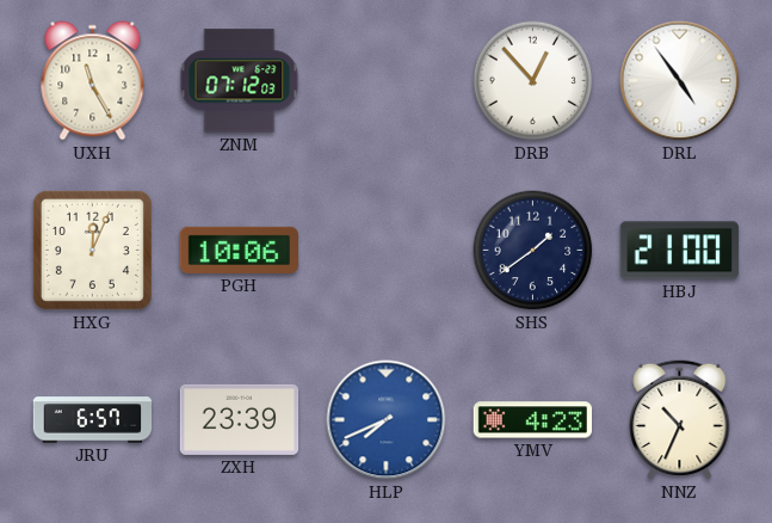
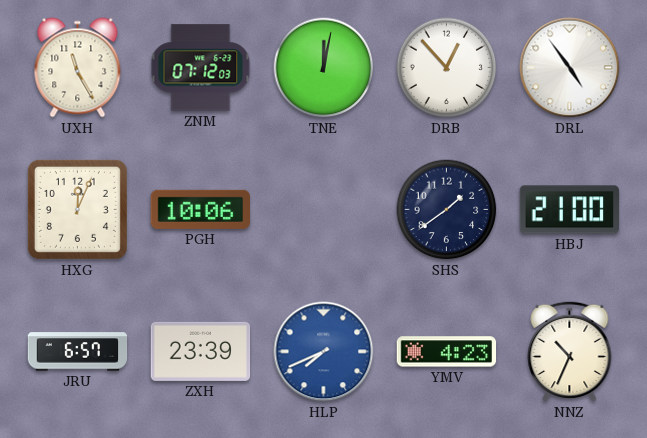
TNE: none -> 12:02
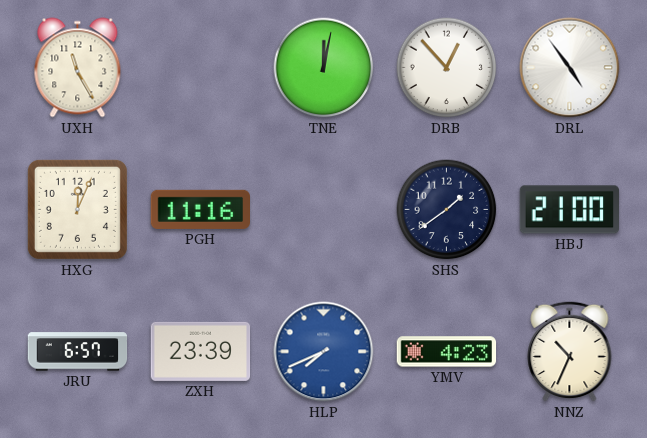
ZNM: 07:12 -> none
PGH: 10:06 -> 11:16
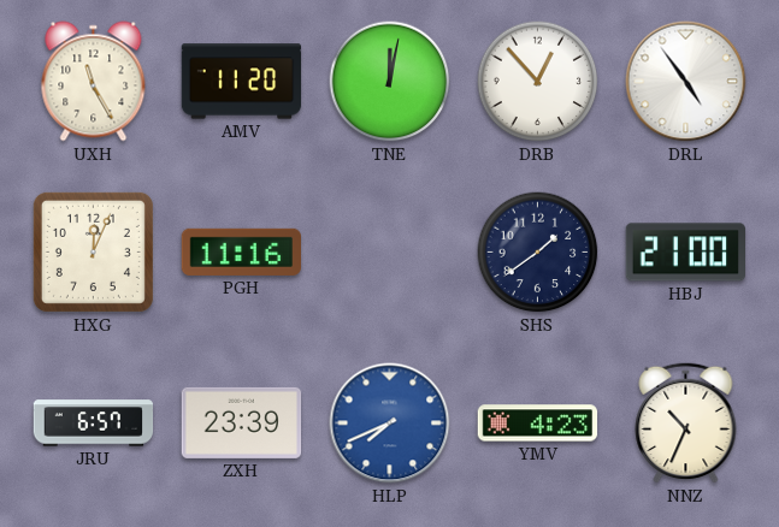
AMV: none -> 11:20
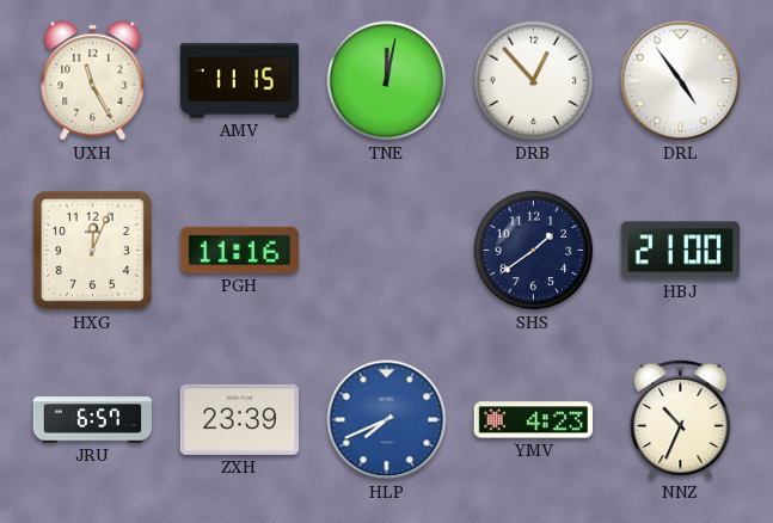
AMV: 11:20 -> 11:15
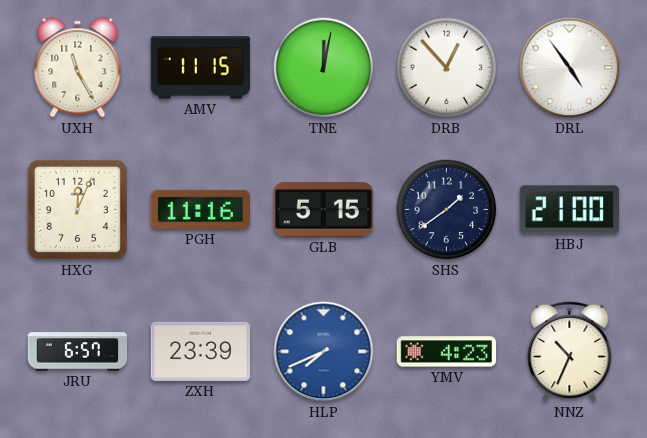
GLB: none -> 5:15
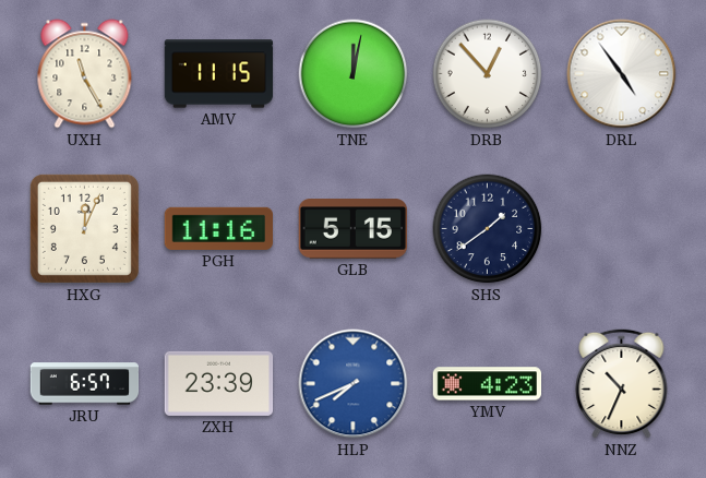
HBJ: 21:00 -> none
